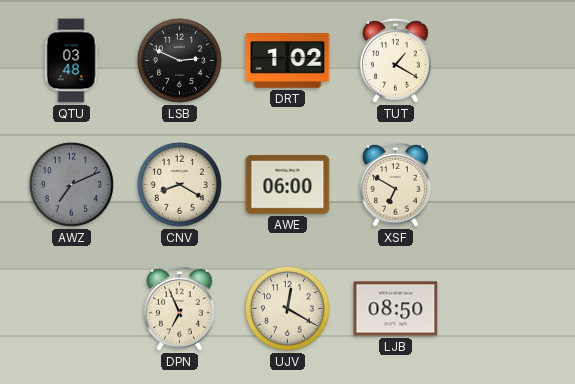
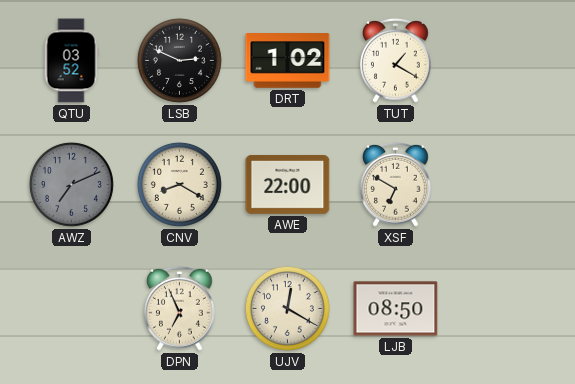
QTU: 03:48 -> 03:52
AWE: 06:00 -> 22:00
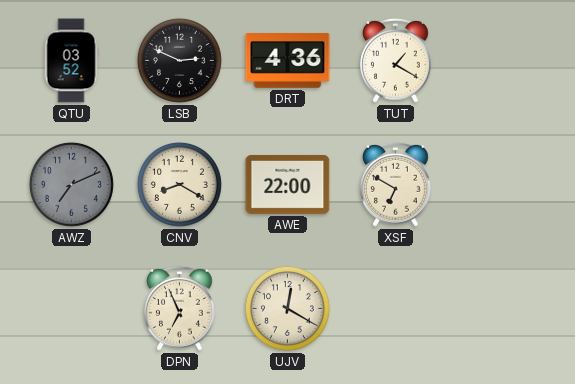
DRT: 1:02 -> 4:36
LJB: 08:50 -> none
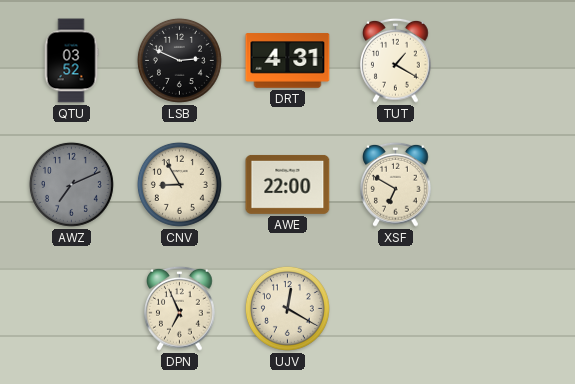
DRT: 4:36 -> 4:31
CNV: 8:20 -> 8:55
